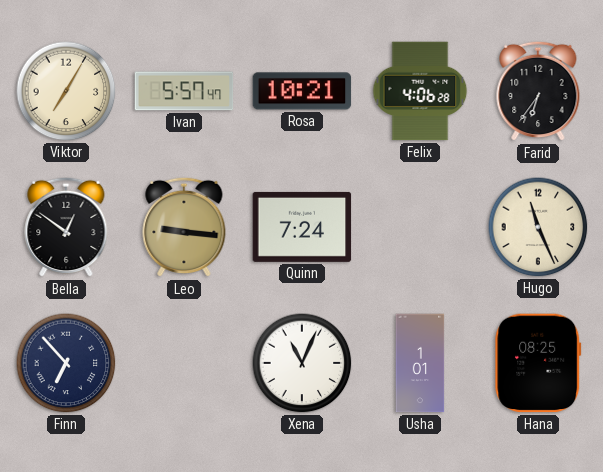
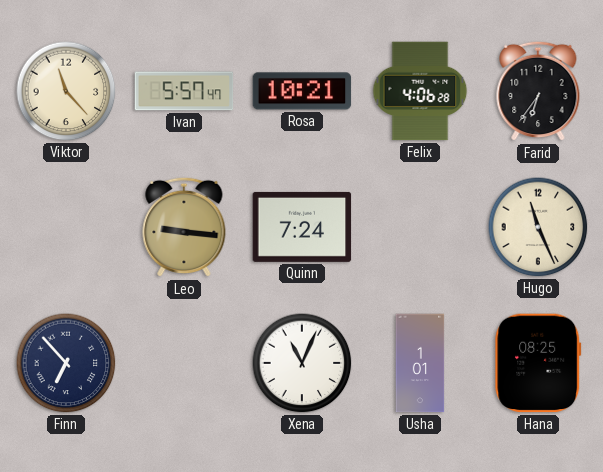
Viktor: 7:05 -> 11:23
Bella: 12:51 -> none
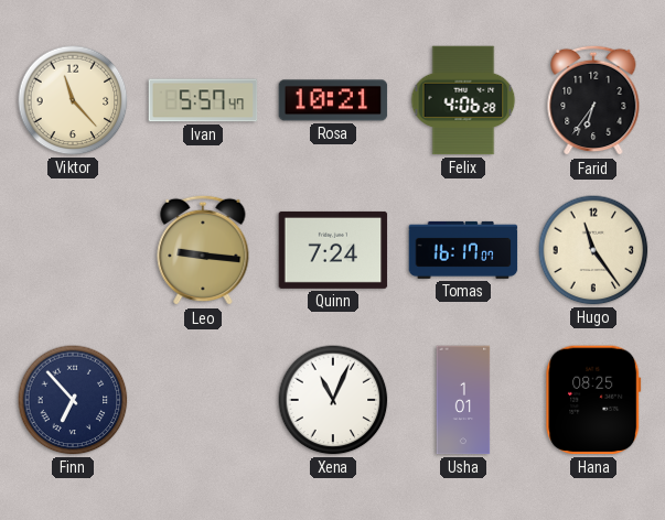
Tomas: none -> 16:17
Hugo: 11:26 -> 11:24
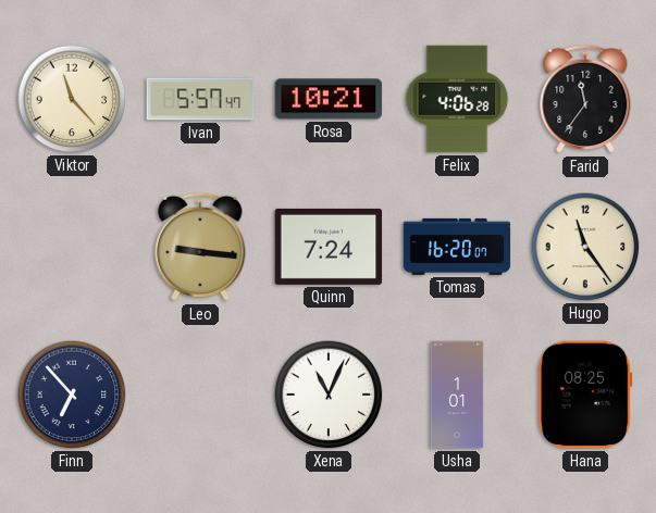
Farid: 6:36 -> 11:36
Tomas: 16:17 -> 16:20
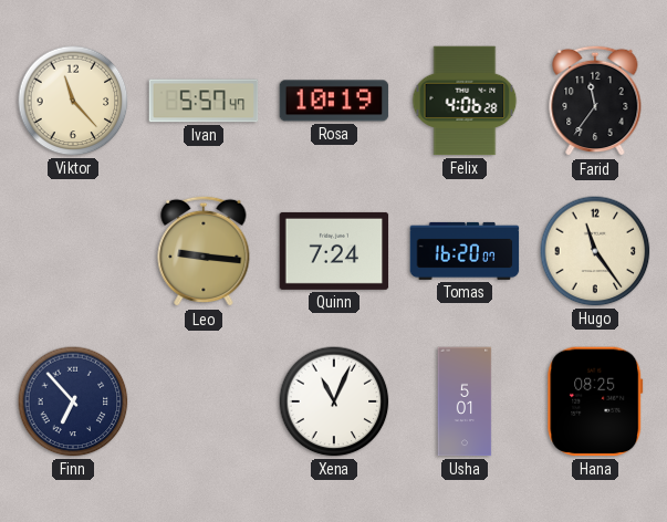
Rosa: 10:21 -> 10:19
Usha: 1:01 -> 5:01
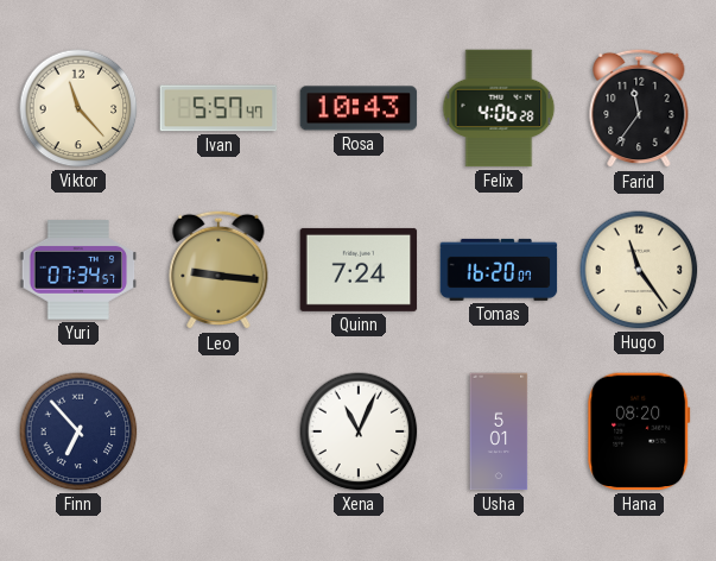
Rosa: 10:19 -> 10:43
Yuri: none -> 07:34
Hana: 08:25 -> 08:20
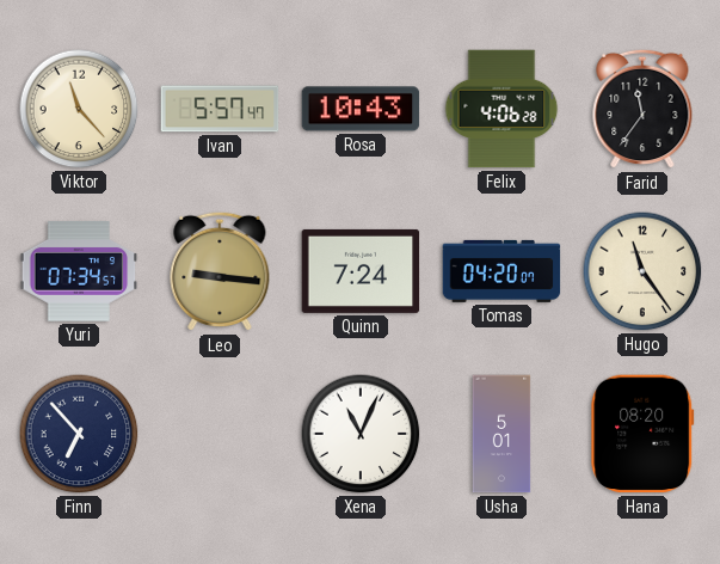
Tomas: 16:20 -> 04:20
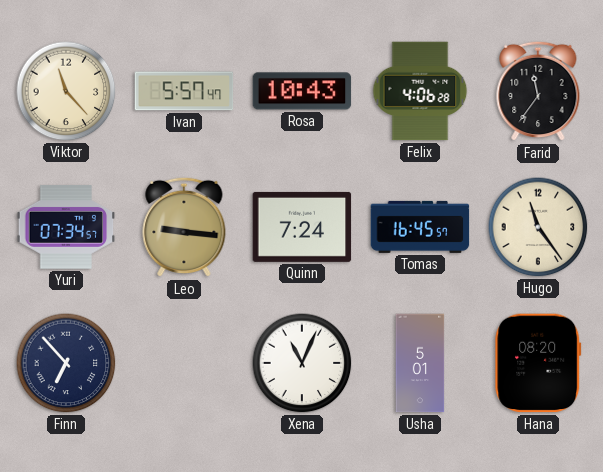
Tomas: 04:20 -> 16:45
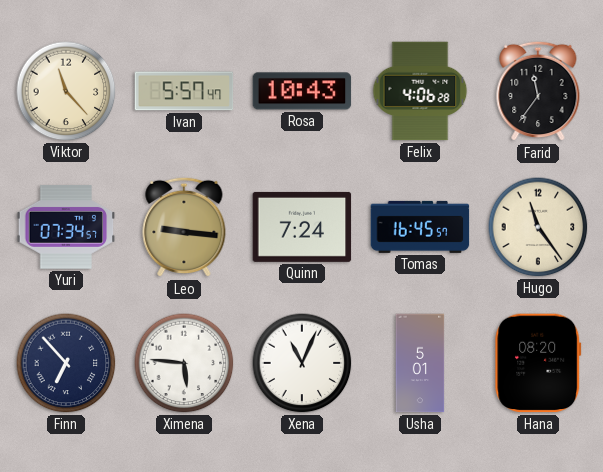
Ximena: none -> 5:46
